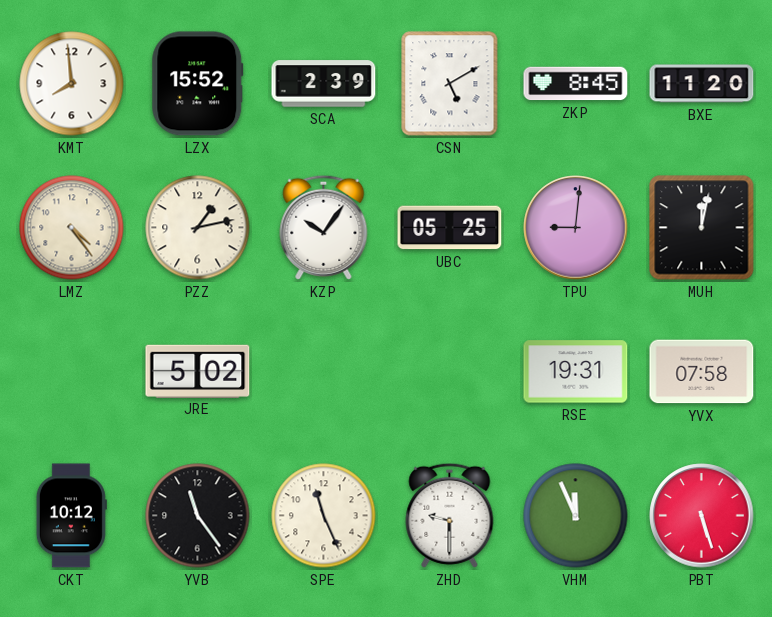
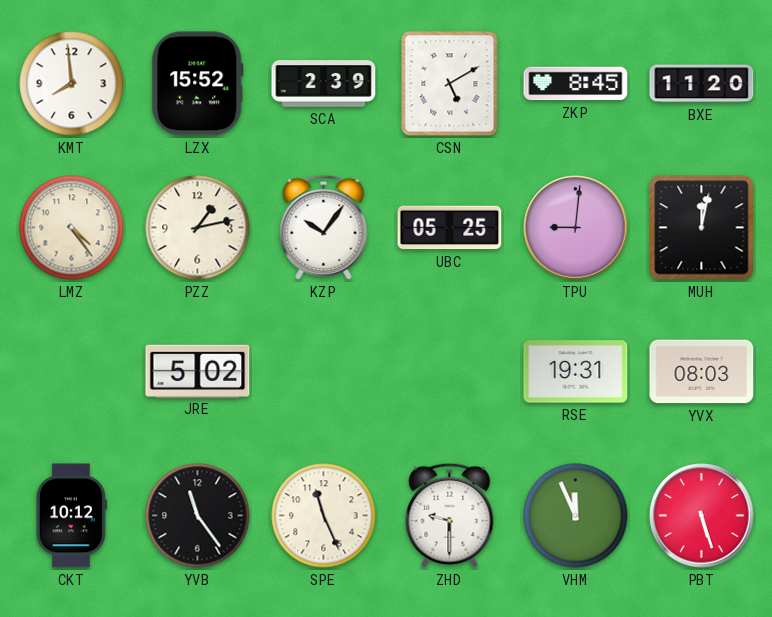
YVX: 07:58 -> 08:03
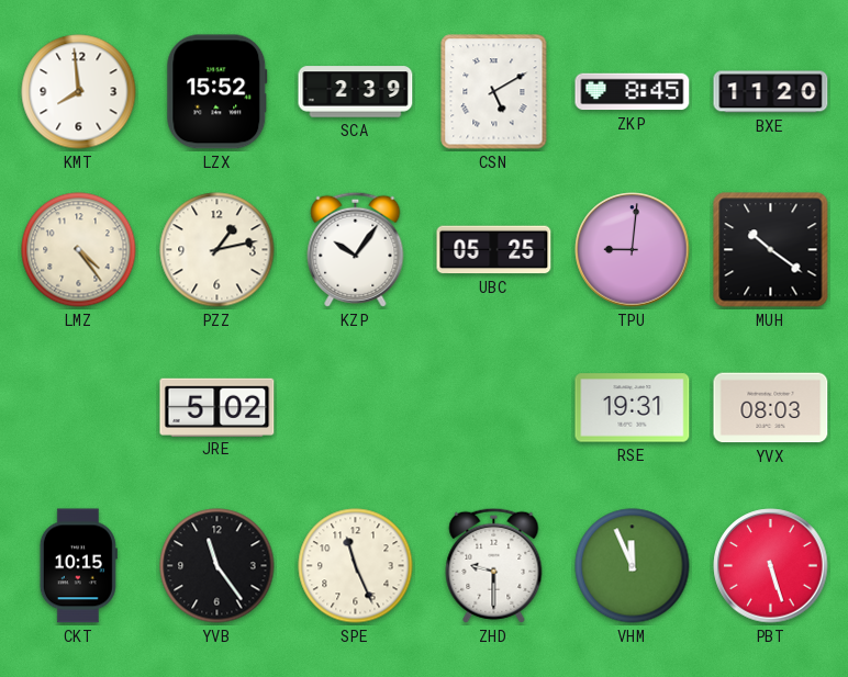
MUH: 12:02 -> 10:21
CKT: 10:12 -> 10:15
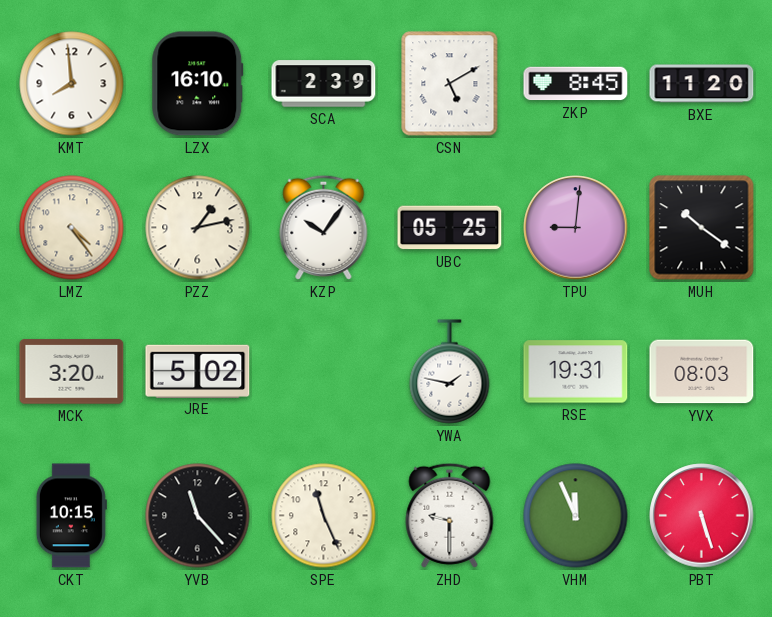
LZX: 15:52 -> 16:10
MCK: none -> 3:20
YWA: none -> 1:47
YVB: 11:24 -> 11:23
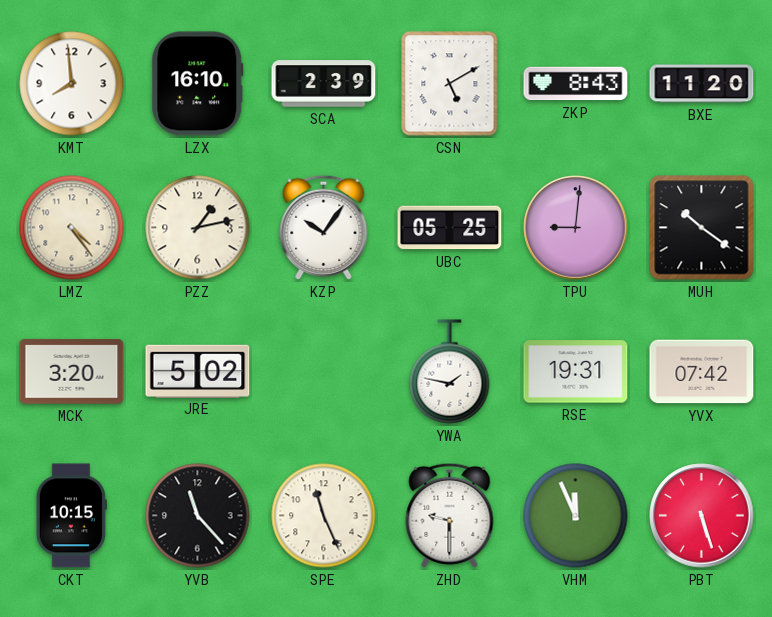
ZKP: 8:45 -> 8:43
YVX: 08:03 -> 07:42
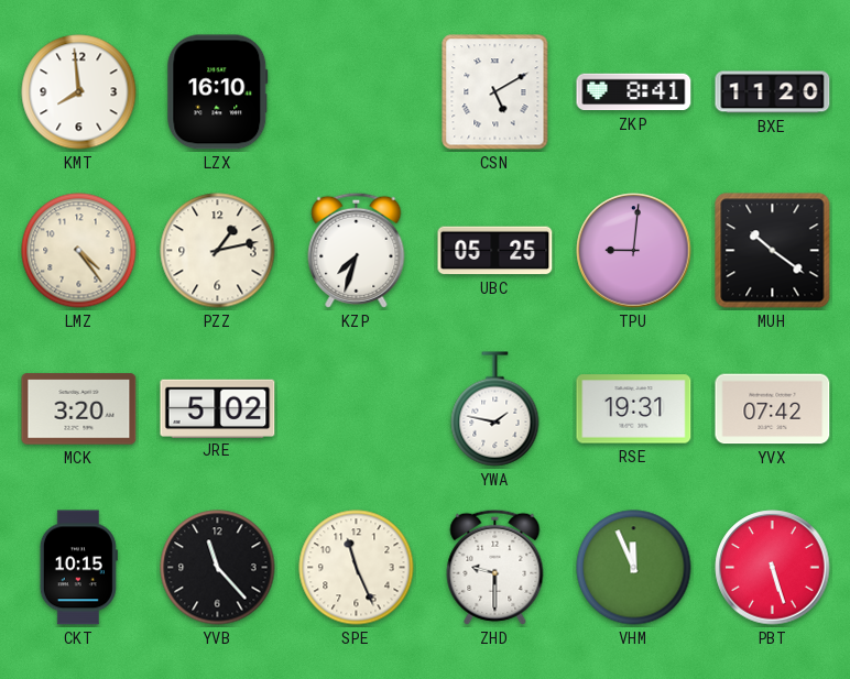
SCA: 2:39 -> none
ZKP: 8:43 -> 8:41
KZP: 10:06 -> 7:33
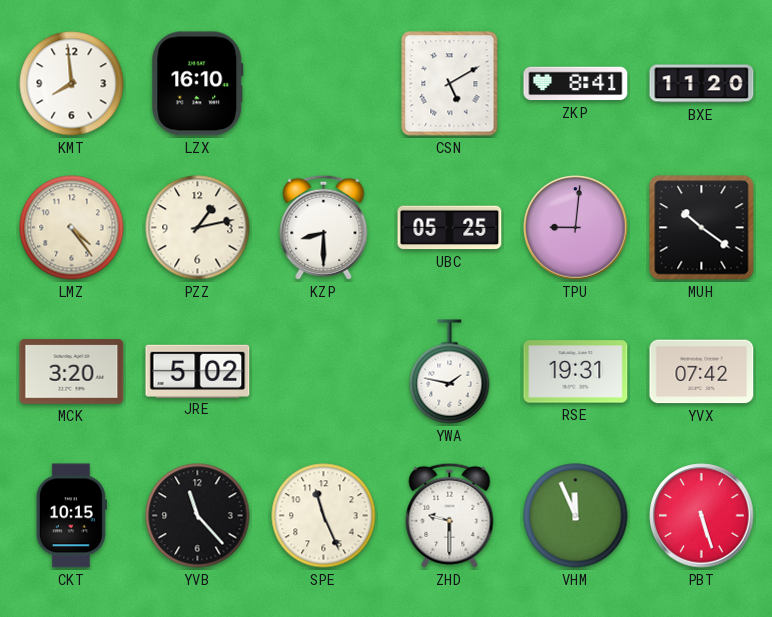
KZP: 7:33 -> 8:30
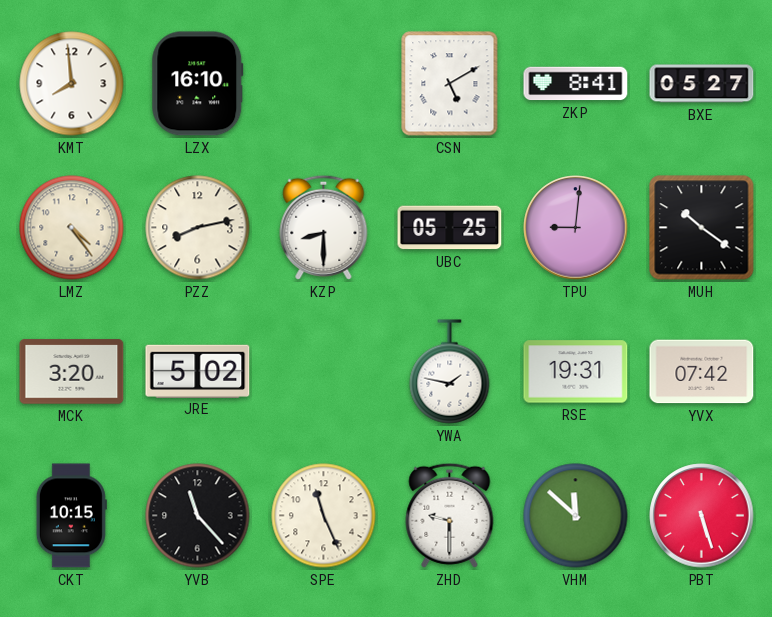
BXE: 11:20 -> 05:27
PZZ: 1:13 -> 8:13
VHM: 11:56 -> 11:52
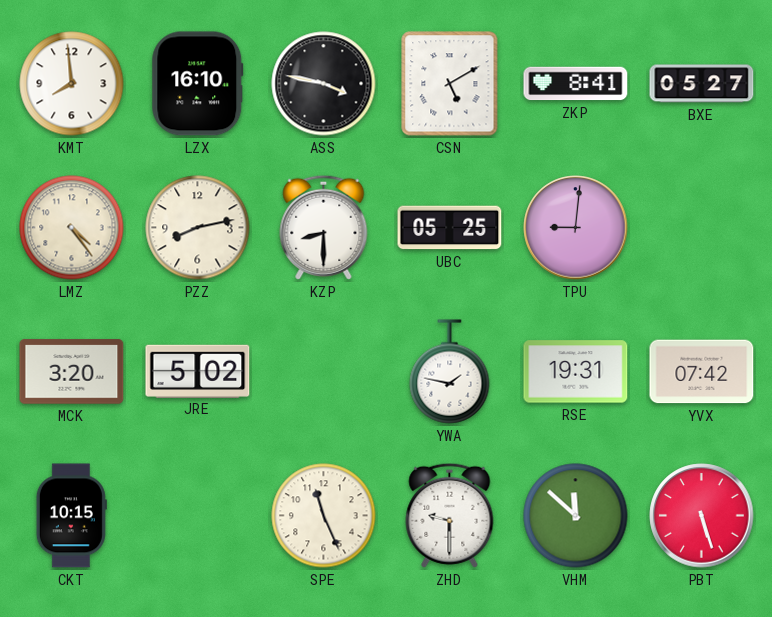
ASS: none -> 3:47
MUH: 10:21 -> none
YVB: 11:23 -> none
